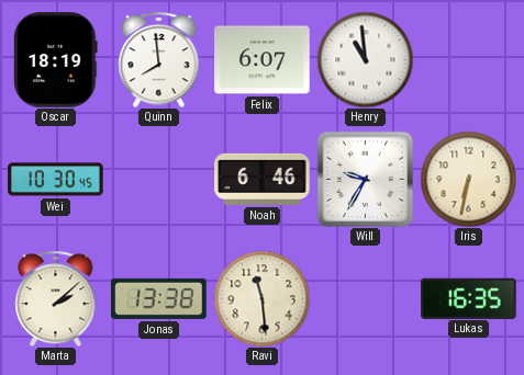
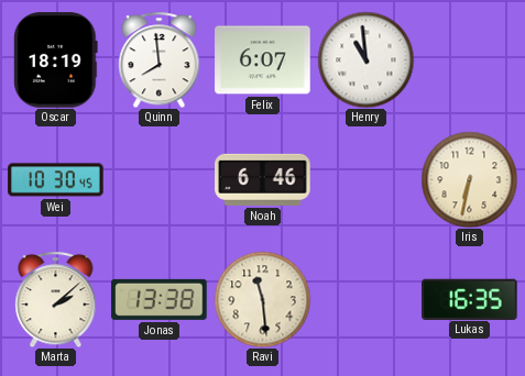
Will: 9:35 -> none
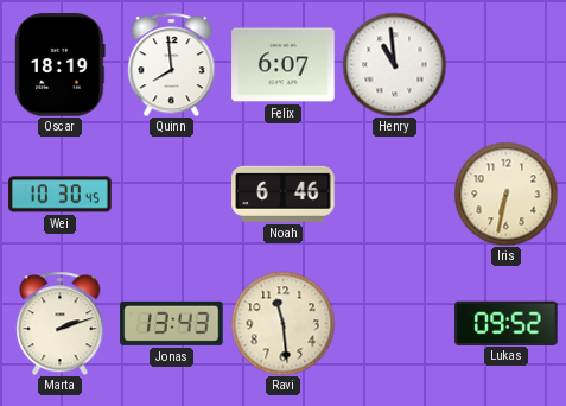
Marta: 2:08 -> 2:12
Jonas: 13:38 -> 13:43
Lukas: 16:35 -> 09:52
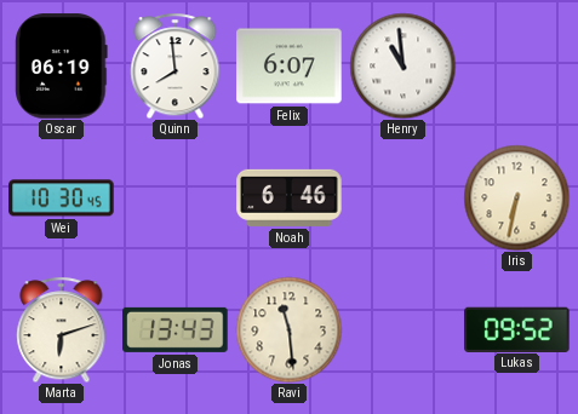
Oscar: 18:19 -> 06:19
Marta: 2:12 -> 6:12
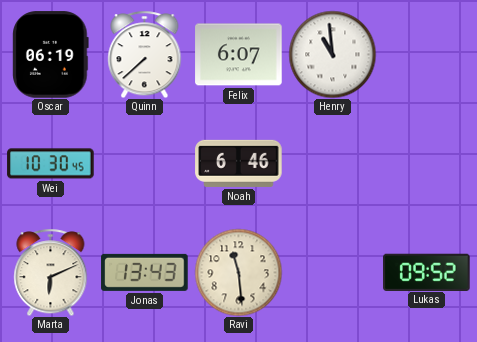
Quinn: 7:59 -> 7:38
Iris: 6:32 -> none
Marta: 6:12 -> 6:11
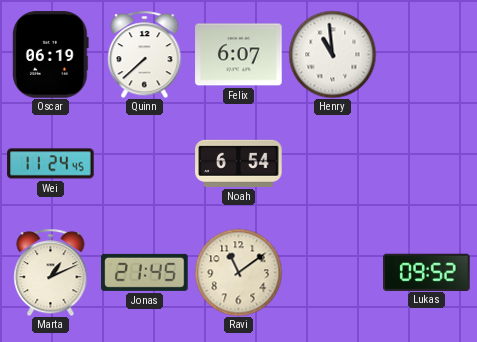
Wei: 10:30 -> 11:24
Noah: 6:46 -> 6:54
Marta: 6:11 -> 1:11
Jonas: 13:43 -> 21:45
Ravi: 11:29 -> 11:09
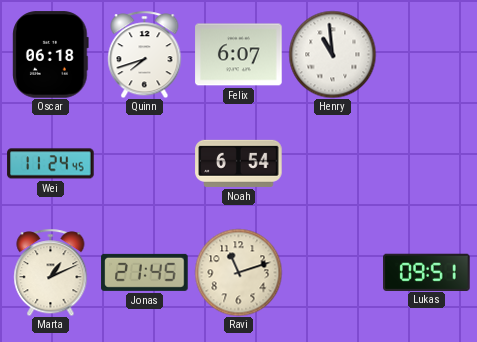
Oscar: 06:19 -> 06:18
Quinn: 7:38 -> 7:42
Ravi: 11:09 -> 11:12
Lukas: 09:52 -> 09:51
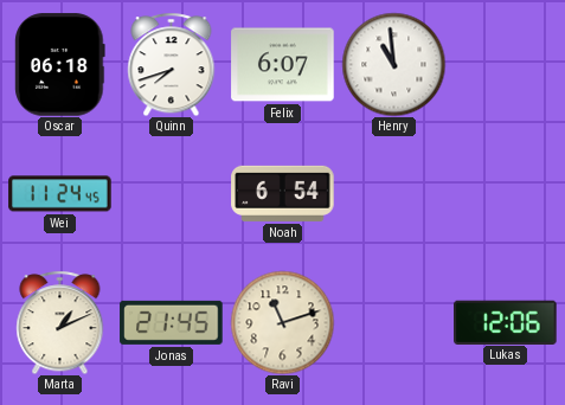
Lukas: 09:51 -> 12:06
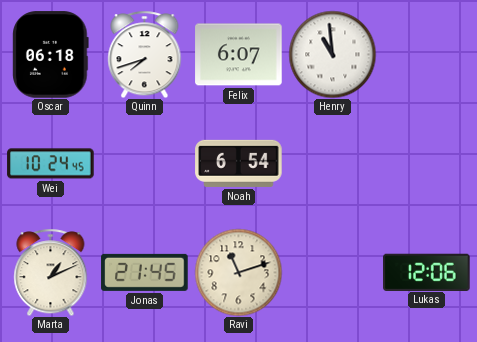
Wei: 11:24 -> 10:24
